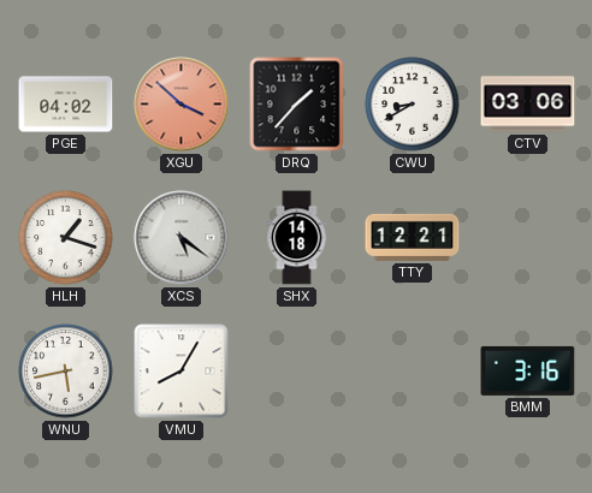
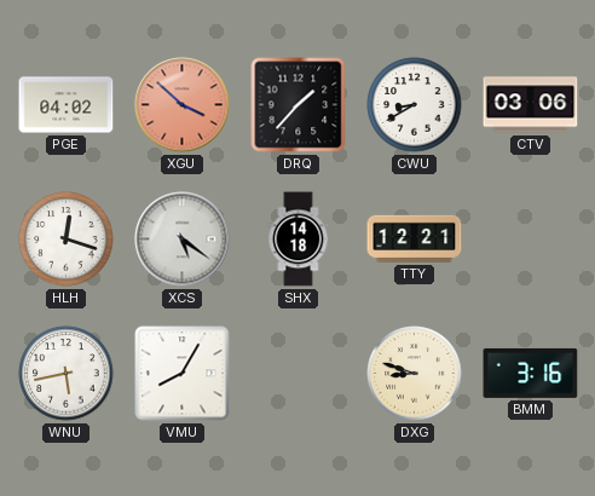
HLH: 1:18 -> 12:18
DXG: none -> 8:48
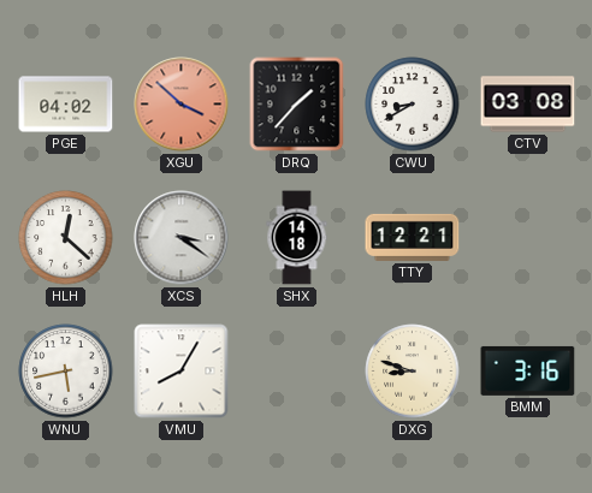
CTV: 03:06 -> 03:08
HLH: 12:18 -> 12:22
XCS: 5:21 -> 3:21
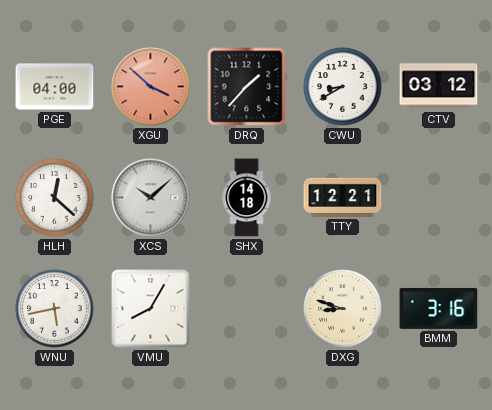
PGE: 04:02 -> 04:00
CTV: 03:08 -> 03:12
XCS: 3:21 -> 10:08
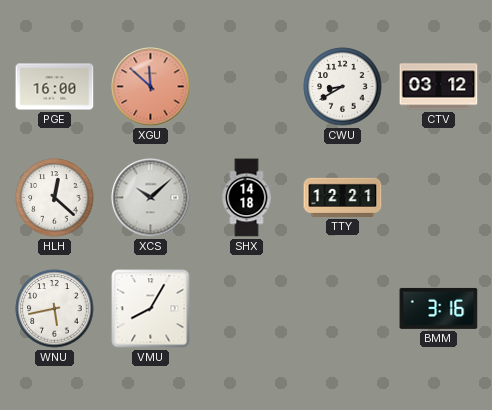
PGE: 04:00 -> 16:00
XGU: 3:52 -> 11:52
DRQ: 1:37 -> none
DXG: 8:48 -> none
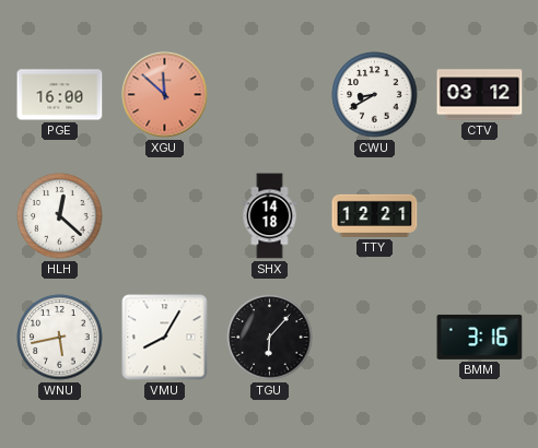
XCS: 10:08 -> none
TGU: none -> 6:07
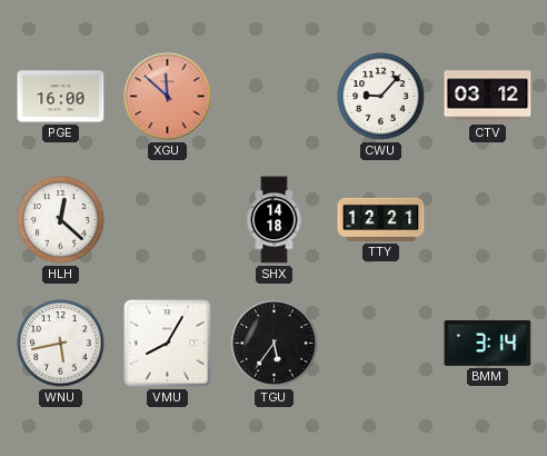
CWU: 8:40 -> 9:07
TGU: 6:07 -> 5:36
BMM: 3:16 -> 3:14
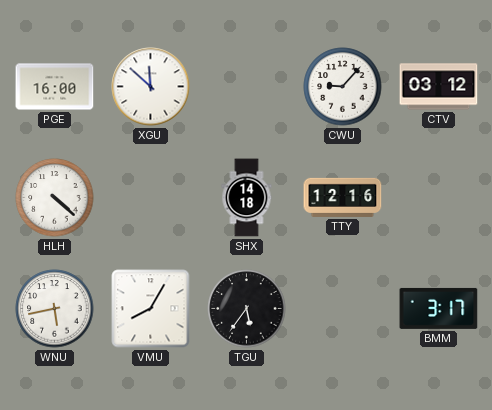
XGU dial: salmon -> white
HLH: 12:22 -> 4:22
TTY: 12:21 -> 12:16
BMM: 3:14 -> 3:17
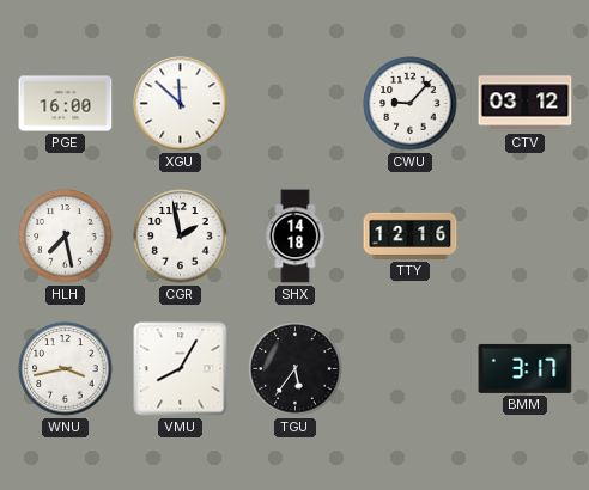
HLH: 4:22 -> 7:28
CGR: none -> 1:58
WNU: 5:43 -> 3:43
